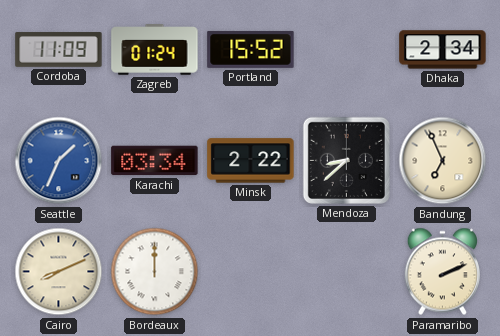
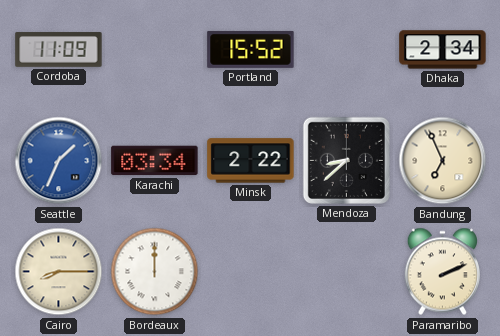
Zagreb: 01:24 -> none
Cairo: 8:11 -> 8:15
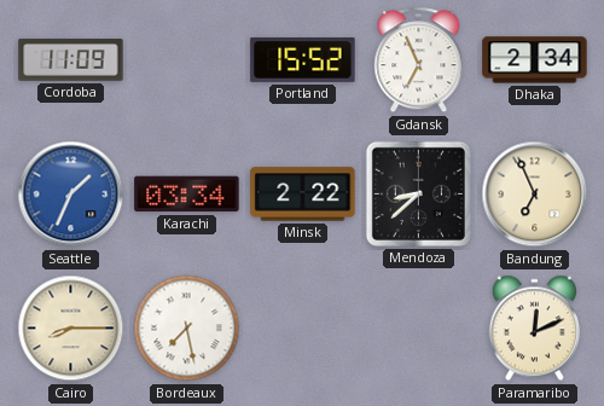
Gdansk: none -> 6:56
Bordeaux: 12:00 -> 7:28
Paramaribo: 2:11 -> 12:11
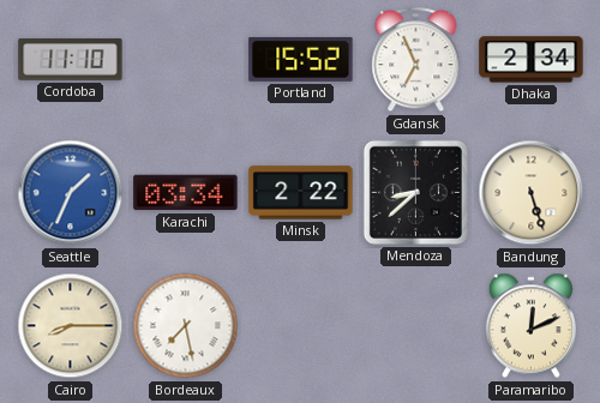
Cordoba: 11:09 -> 11:10
Bandung: 6:56 -> 5:27
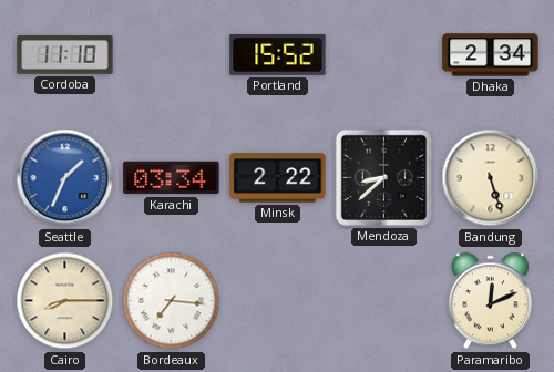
Gdansk: 6:56 -> none
Bordeaux: 7:28 -> 7:16
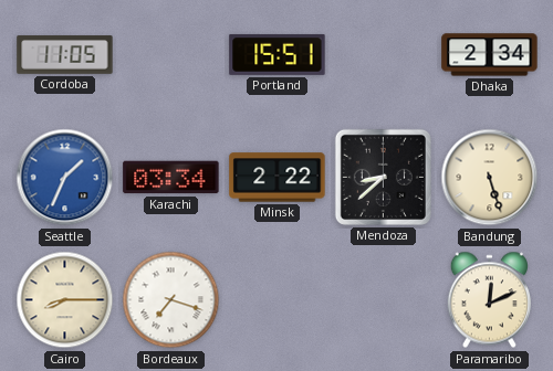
Cordoba: 11:10 -> 11:05
Portland: 15:52 -> 15:51
Bordeaux: 7:16 -> 7:18
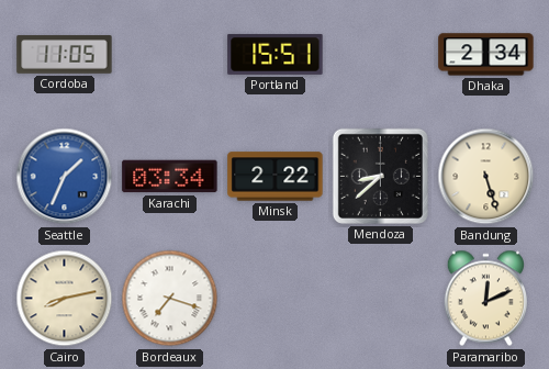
Cairo: 8:15 -> 8:13
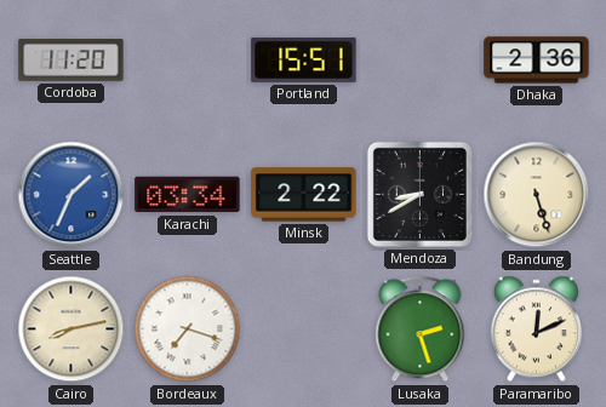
Cordoba: 11:05 -> 11:20
Dhaka: 2:34 -> 2:36
Mendoza: 8:38 -> 8:40
Lusaka: none -> 2:27
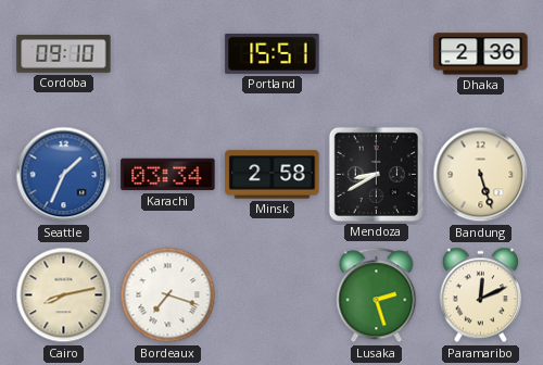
Cordoba: 11:20 -> 09:10
Minsk: 2:22 -> 2:58
